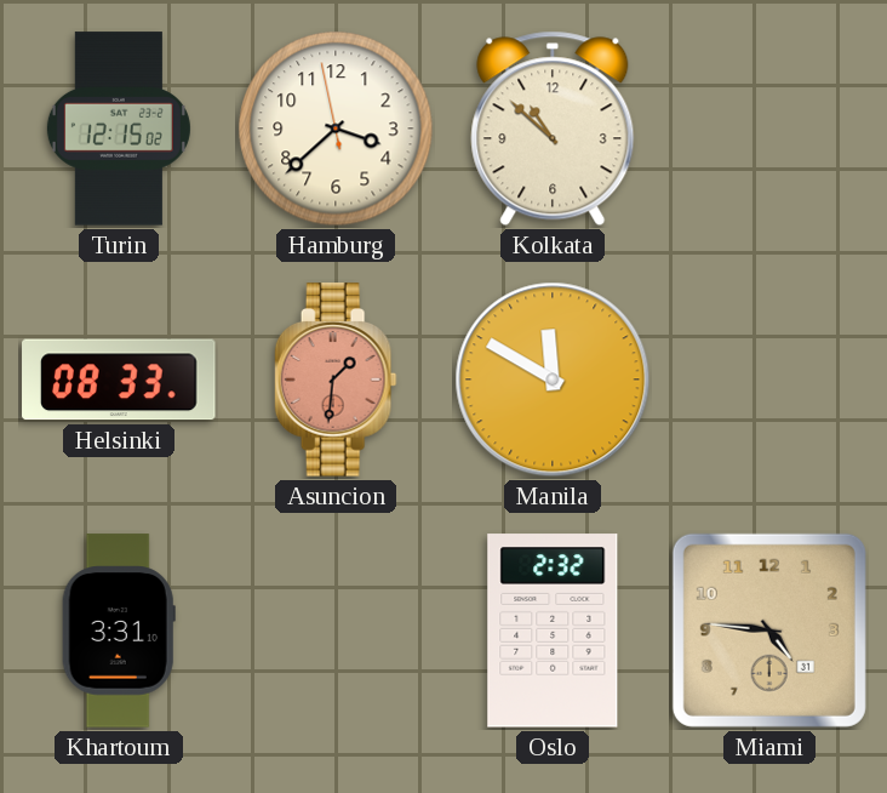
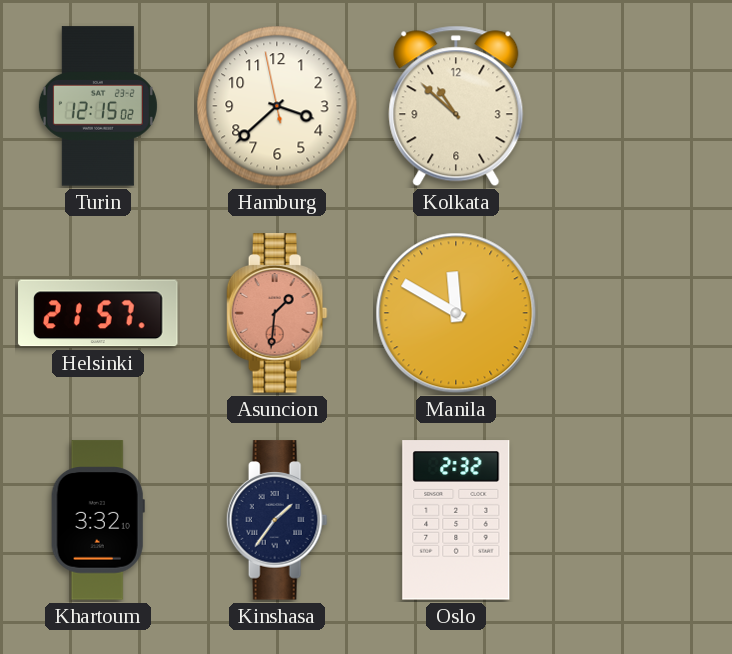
Helsinki: 08:33 -> 21:57
Khartoum: 3:31 -> 3:32
Kinshasa: none -> 1:36
Miami: 4:46 -> none
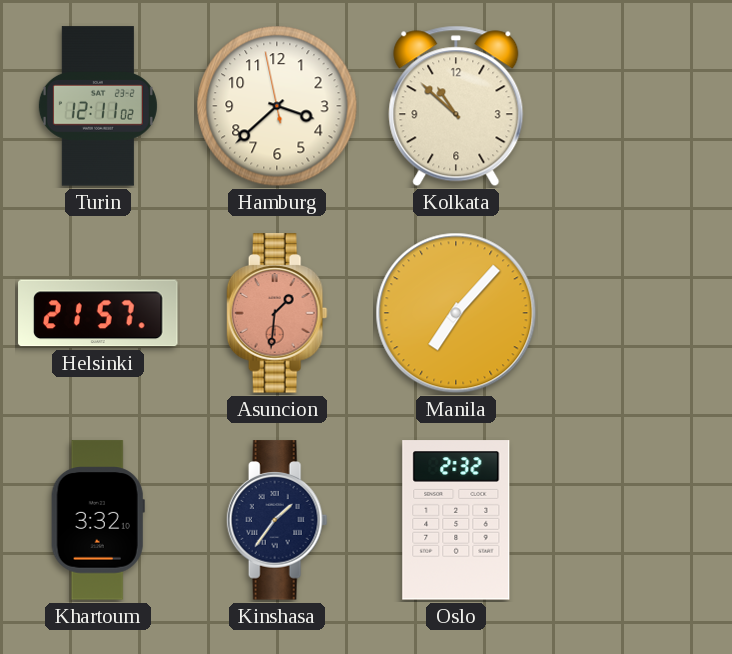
Turin: 12:15 -> 12:11
Manila: 11:50 -> 7:07
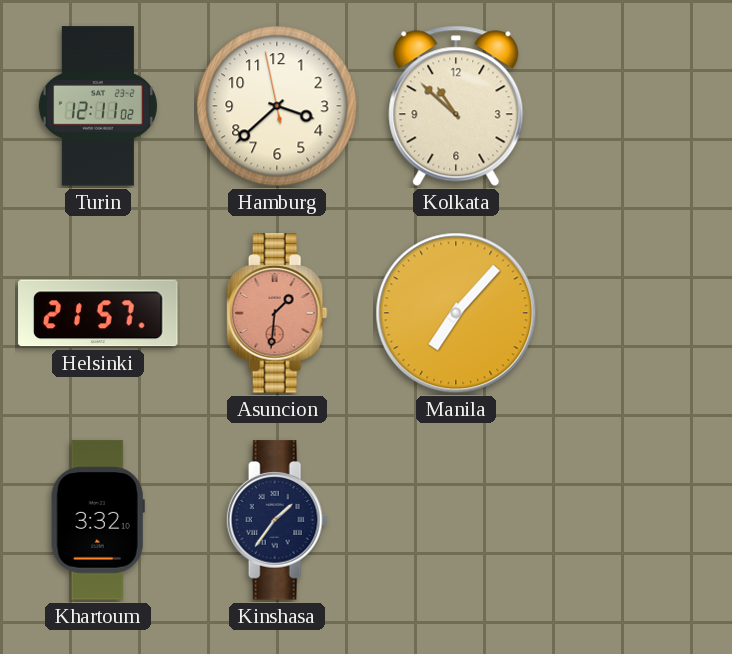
Oslo: 2:32 -> none
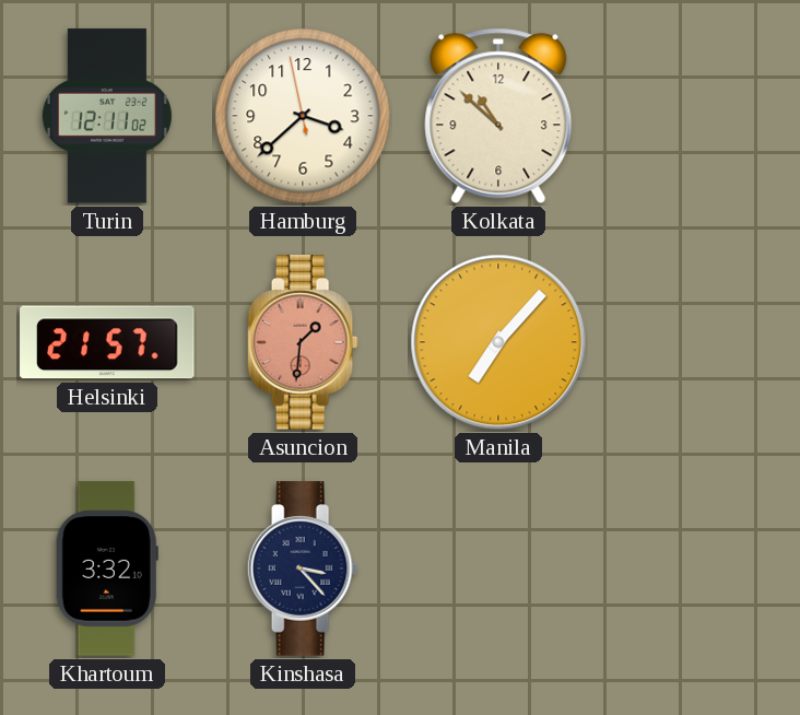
Kinshasa: 1:36 -> 3:23
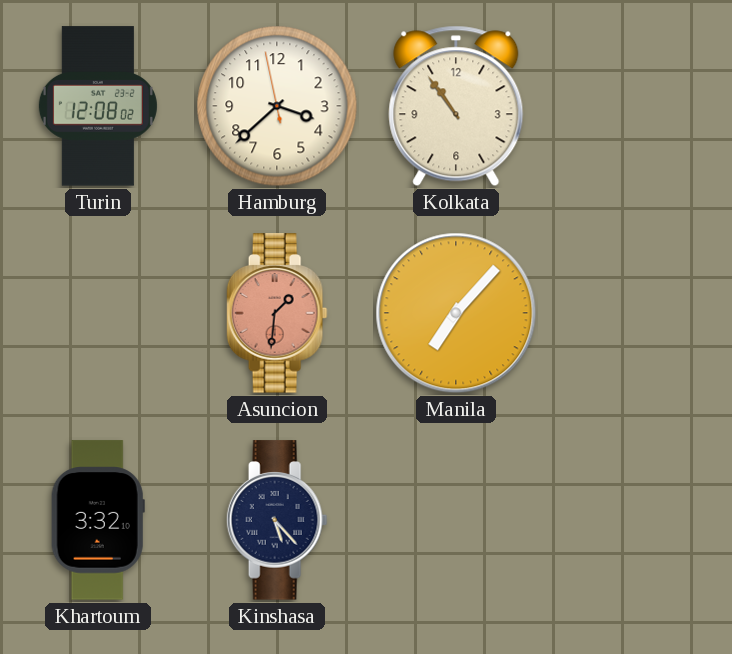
Turin: 12:11 -> 12:08
Kolkata: 10:52 -> 10:54
Helsinki: 21:57 -> none
Kinshasa: 3:23 -> 5:23
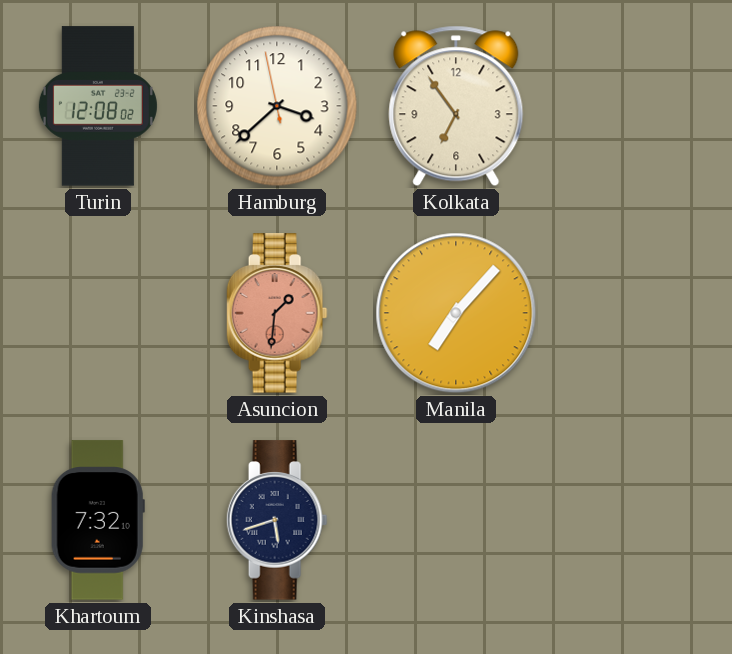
Kolkata: 10:54 -> 6:54
Khartoum: 3:32 -> 7:32
Kinshasa: 5:23 -> 5:42
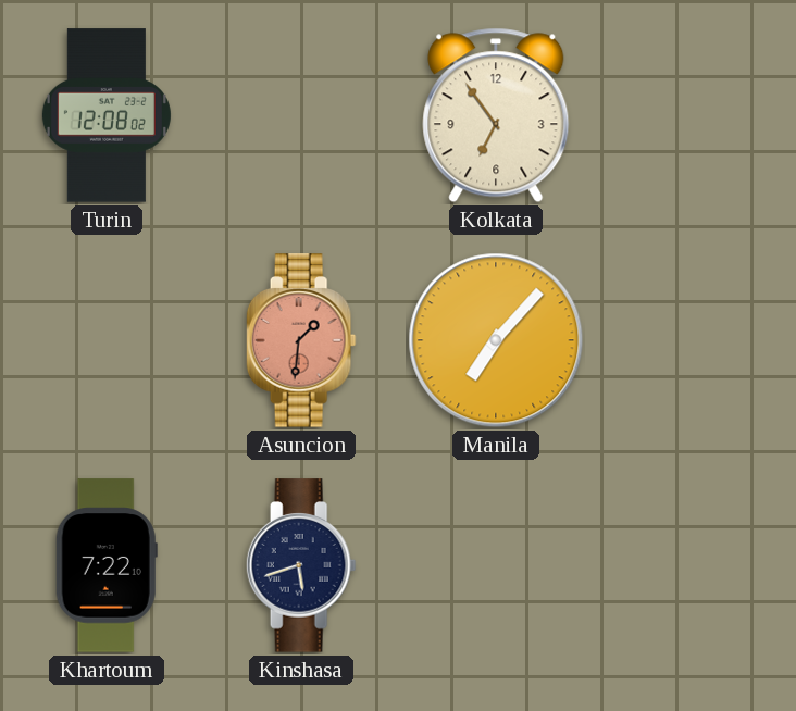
Hamburg: 3:37 -> none
Khartoum: 7:32 -> 7:22
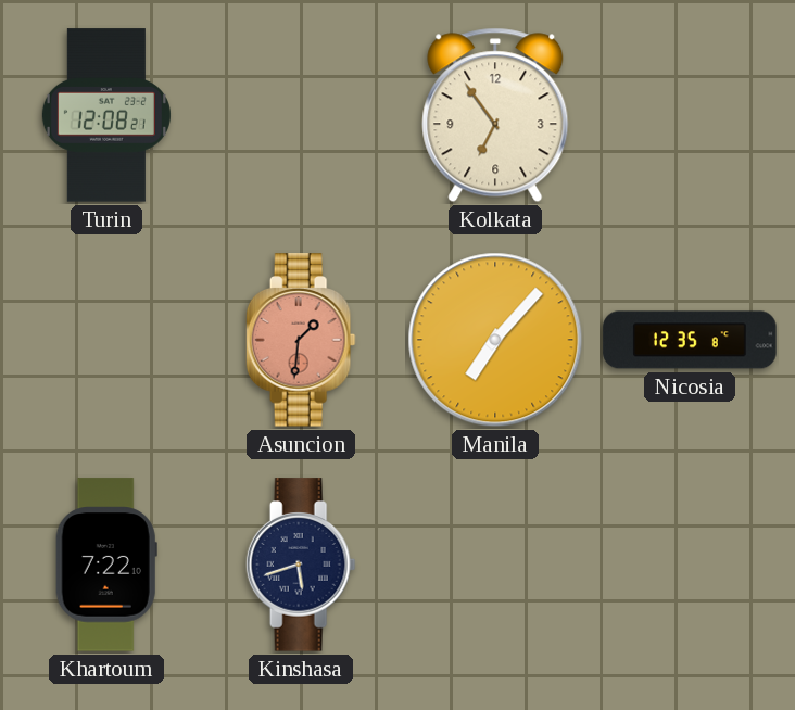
Turin: 12:08:02 -> 12:08:21
Nicosia: none -> 12:35
